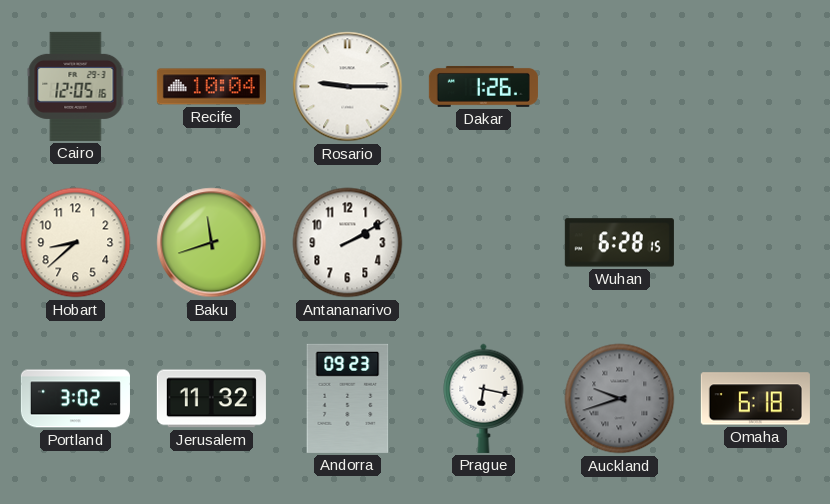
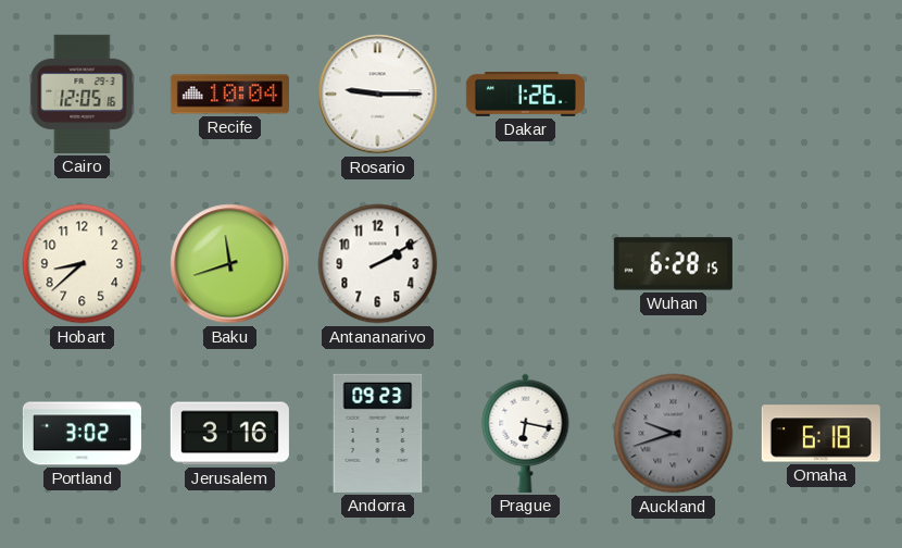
Jerusalem: 11:32 -> 3:16
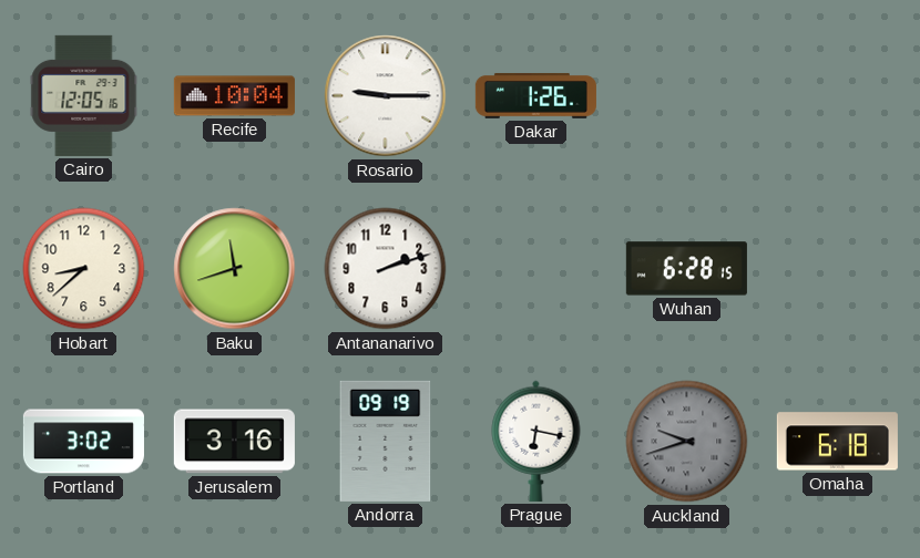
Antananarivo: 2:10 -> 2:12
Andorra: 09:23 -> 09:19
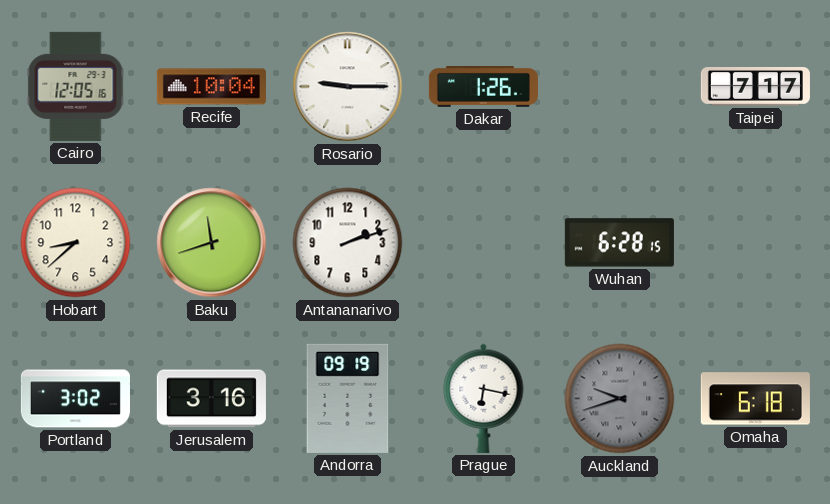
Taipei: none -> 7:17
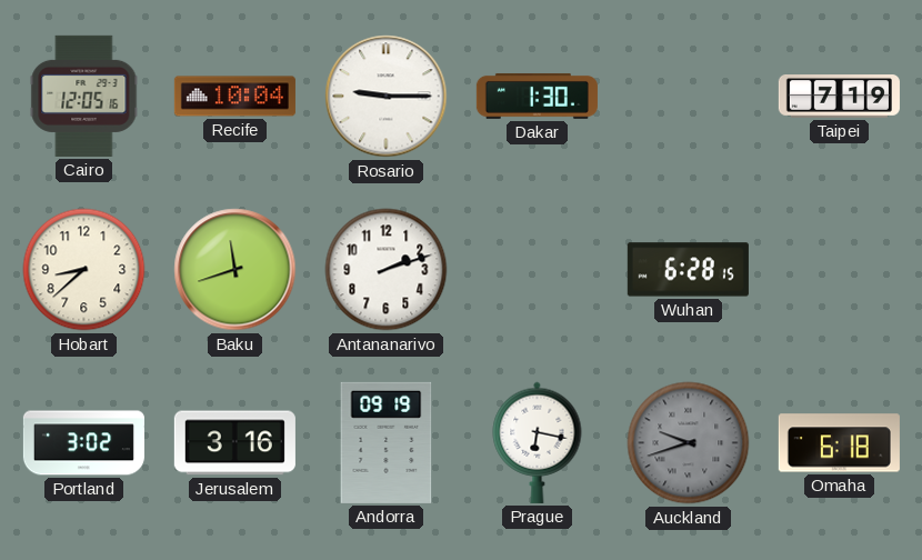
Dakar: 1:26 -> 1:30
Taipei: 7:17 -> 7:19
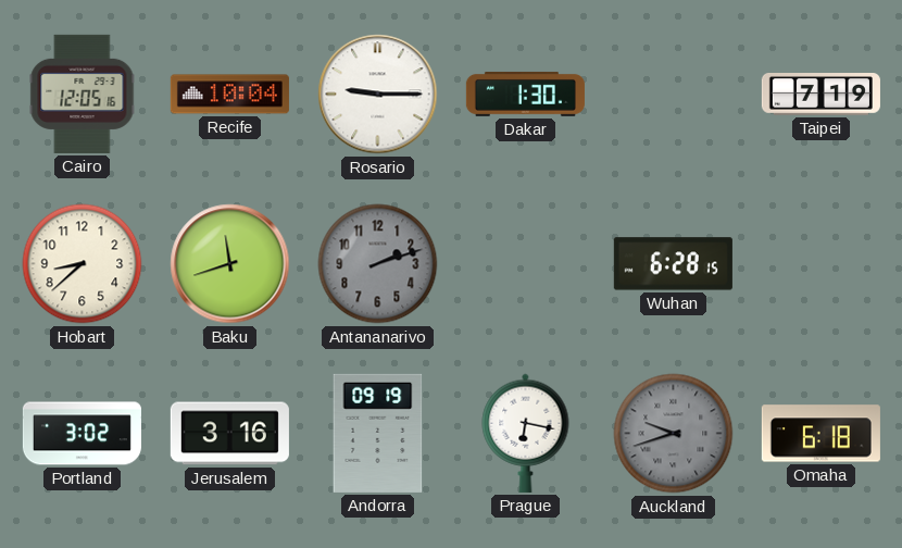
Antananarivo dial: white -> grey
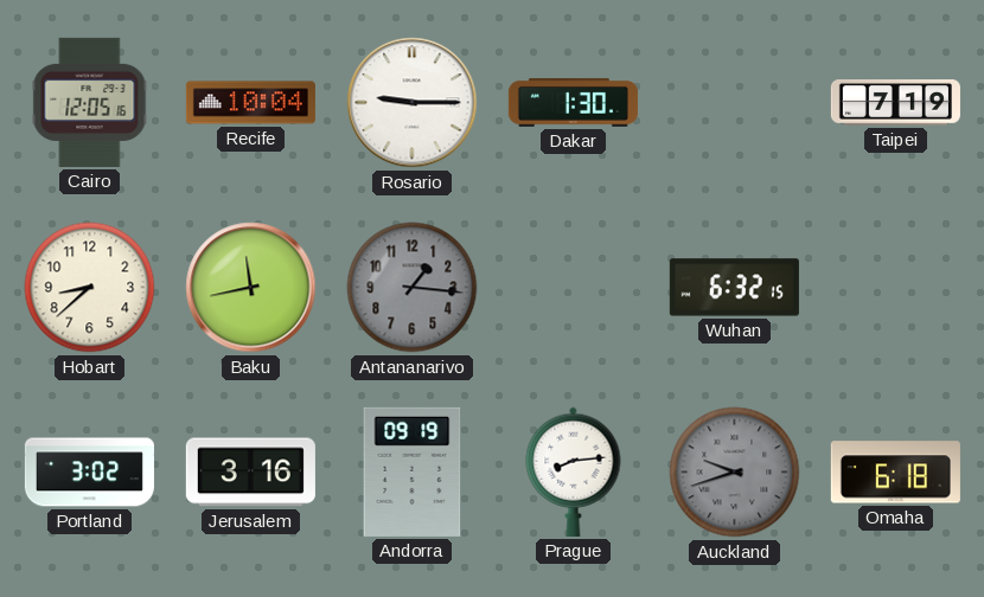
Baku: 11:42 -> 11:43
Antananarivo: 2:12 -> 1:16
Wuhan: 6:28 -> 6:32
Prague: 6:17 -> 8:14
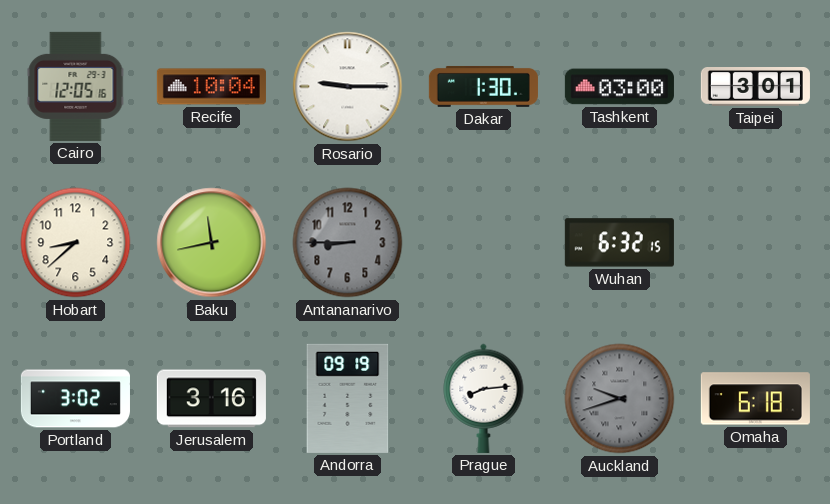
Tashkent: none -> 03:00
Taipei: 7:19 -> 3:01
Antananarivo: 1:16 -> 8:45
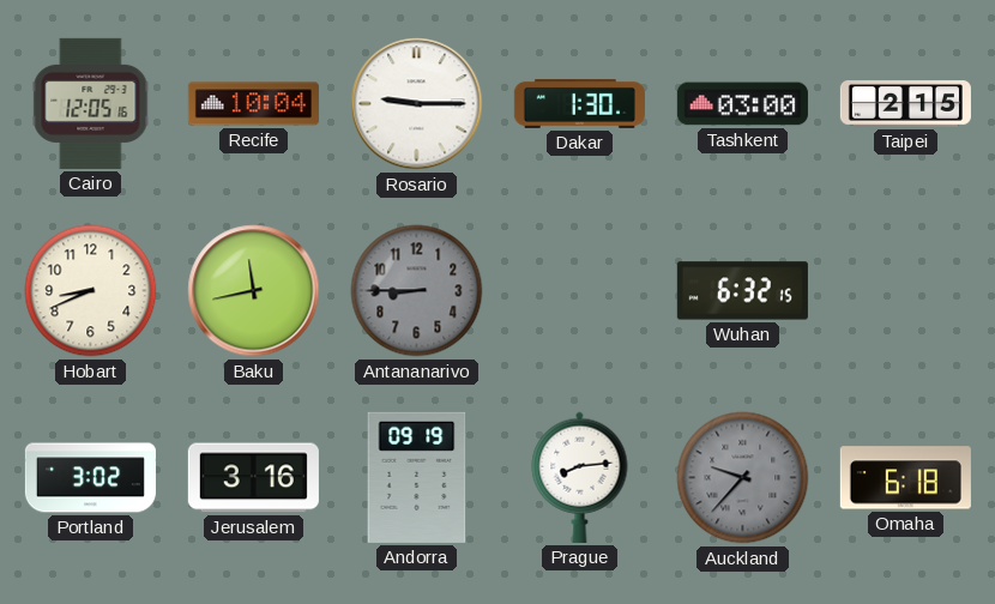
Taipei: 3:01 -> 2:15
Hobart: 8:38 -> 8:41
Auckland: 9:42 -> 9:37
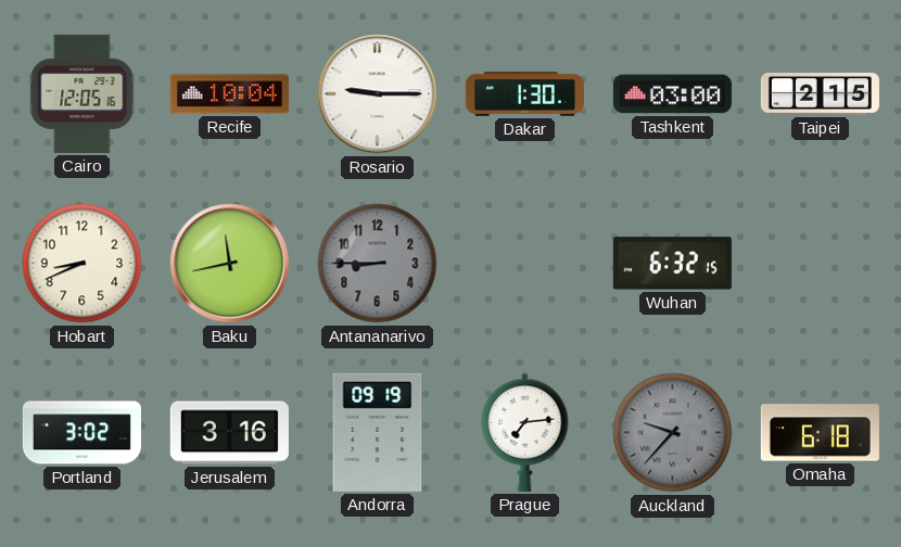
Prague: 8:14 -> 7:14
